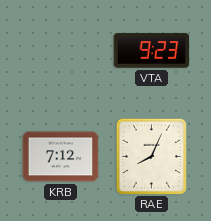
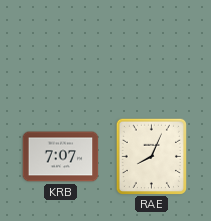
VTA: 9:23 -> none
KRB: 7:12 -> 7:07
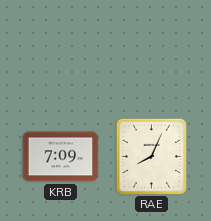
KRB: 7:07 -> 7:09
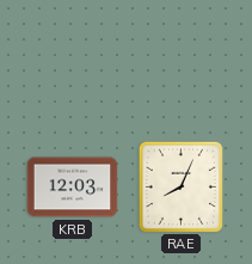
KRB: 7:09 -> 12:03
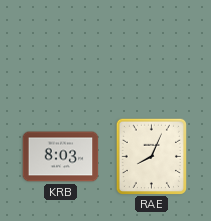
KRB: 12:03 -> 8:03
